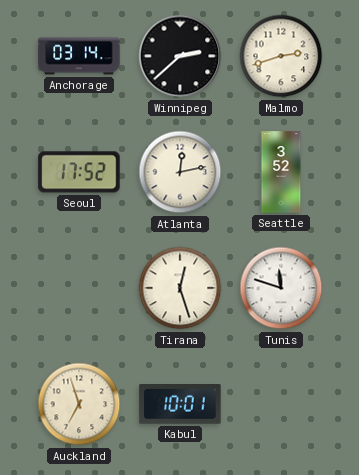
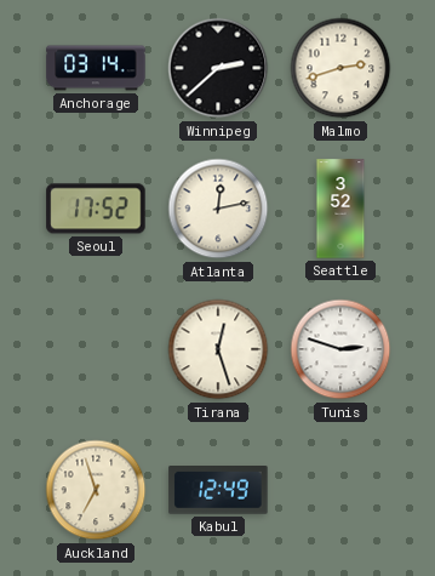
Tunis: 11:48 -> 2:48
Kabul: 10:01 -> 12:49
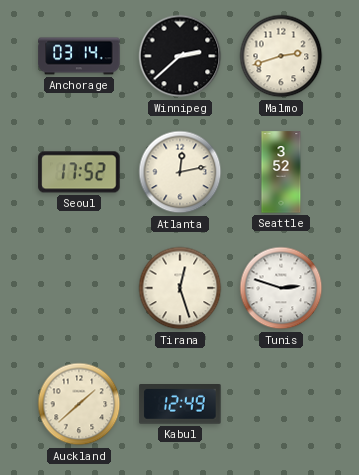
Auckland: 6:57 -> 1:38
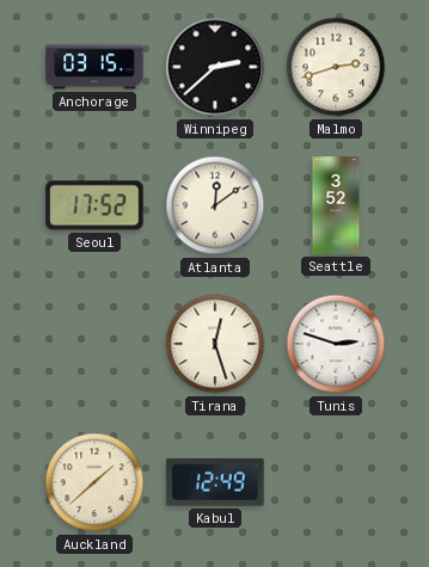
Anchorage: 03:14 -> 03:15
Atlanta: 12:13 -> 12:09
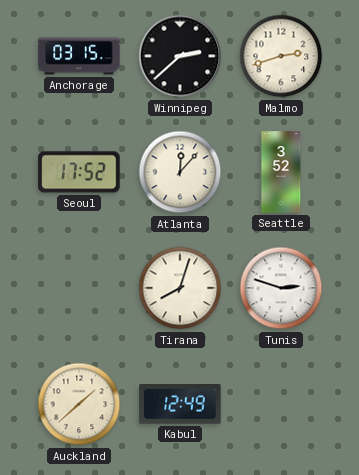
Atlanta: 12:09 -> 12:07
Tirana: 12:27 -> 8:03
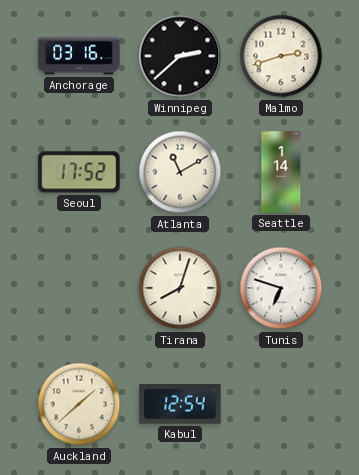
Anchorage: 03:15 -> 03:16
Atlanta: 12:07 -> 11:10
Seattle: 3:52 -> 1:14
Tunis: 2:48 -> 6:48
Kabul: 12:49 -> 12:54
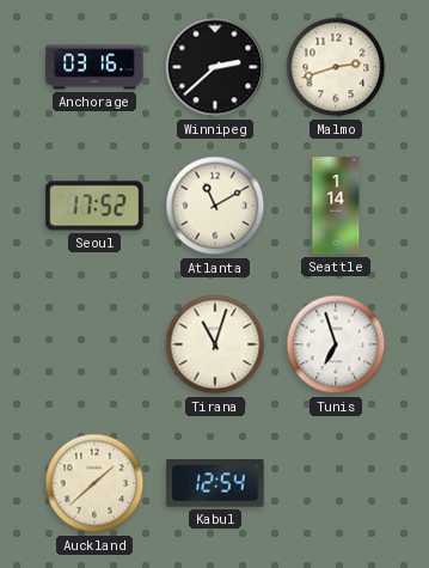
Tirana: 8:03 -> 11:03
Tunis: 6:48 -> 6:57
